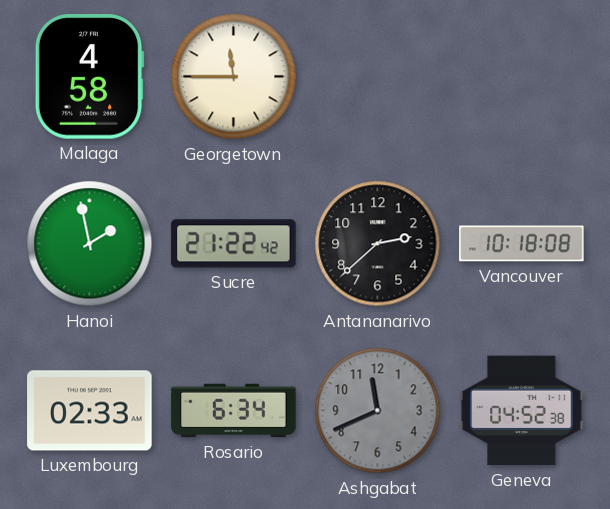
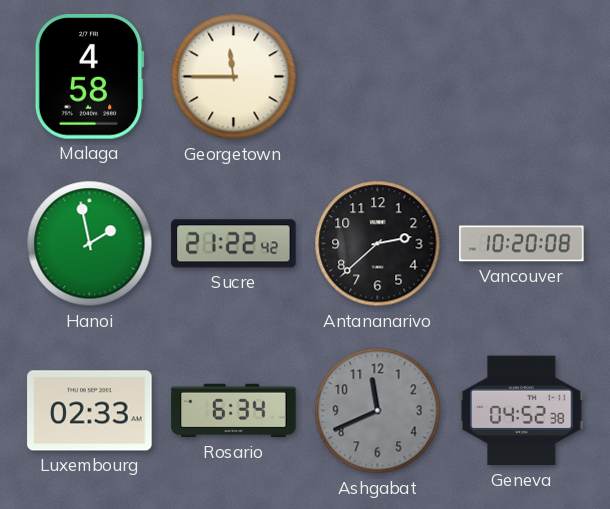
Vancouver: 10:18 -> 10:20
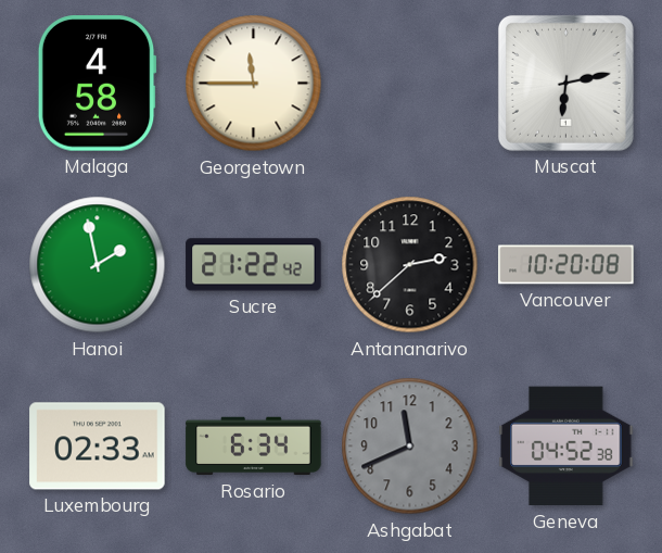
Muscat: none -> 6:13
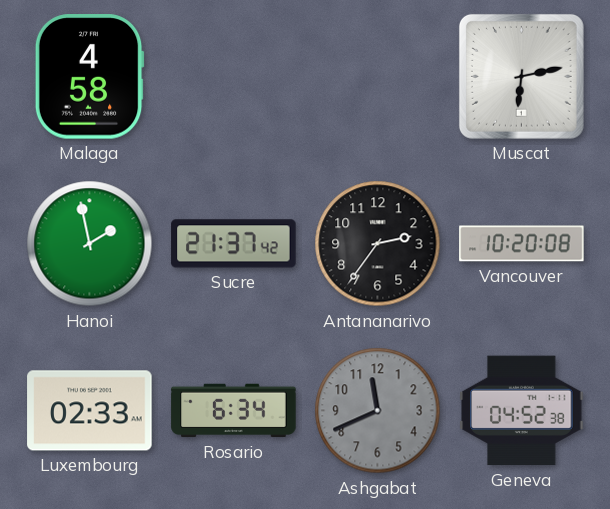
Georgetown: 11:45 -> none
Sucre: 21:22 -> 21:37
Antananarivo: 2:38 -> 2:36
